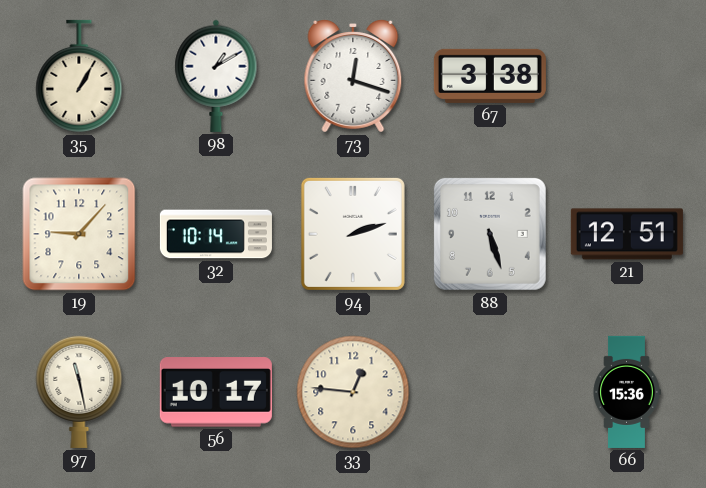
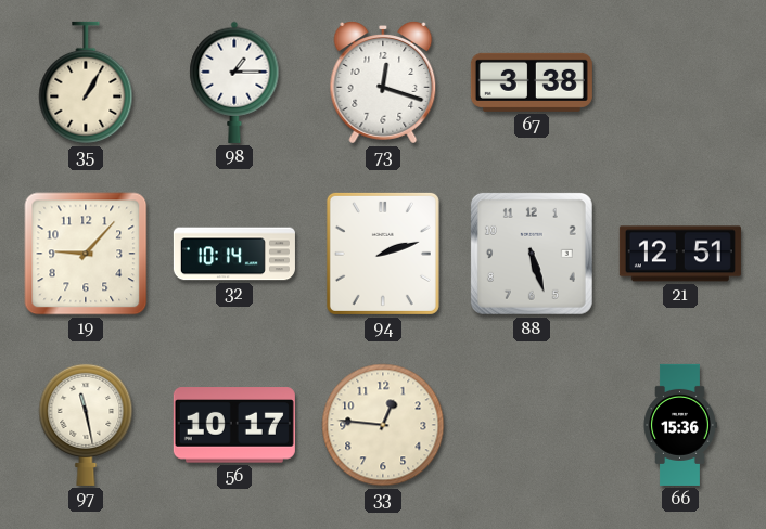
98: 1:10 -> 1:15
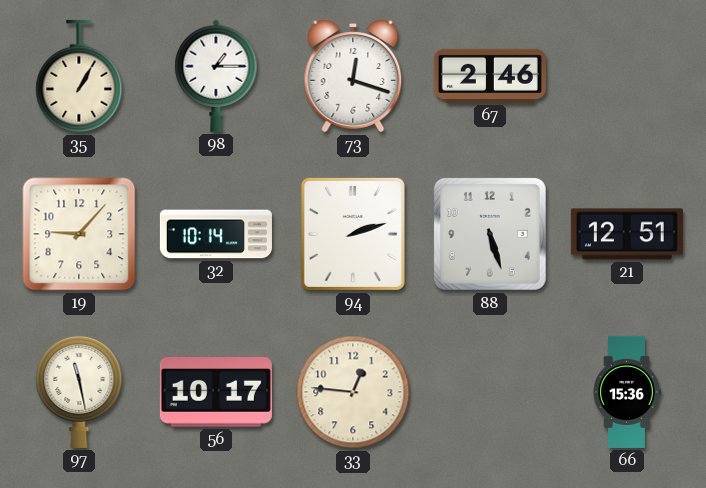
67: 3:38 -> 2:46
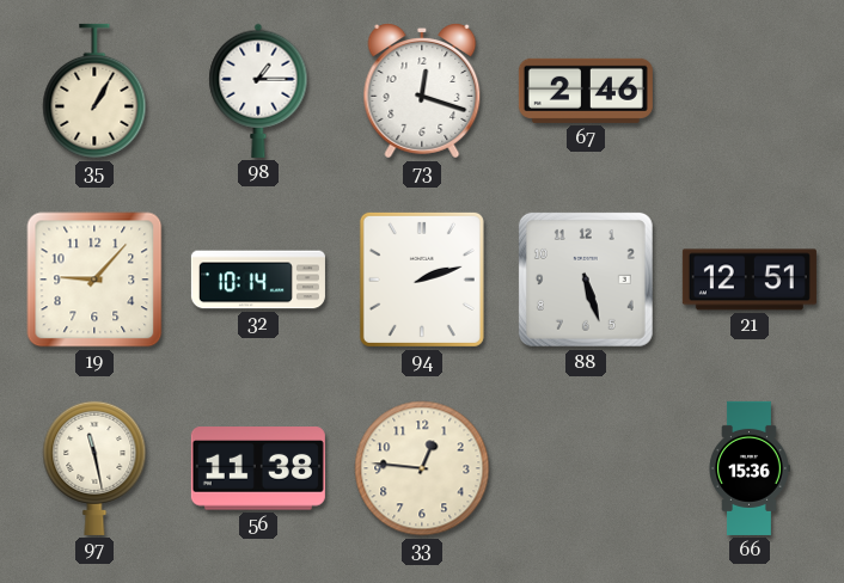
56: 10:17 -> 11:38
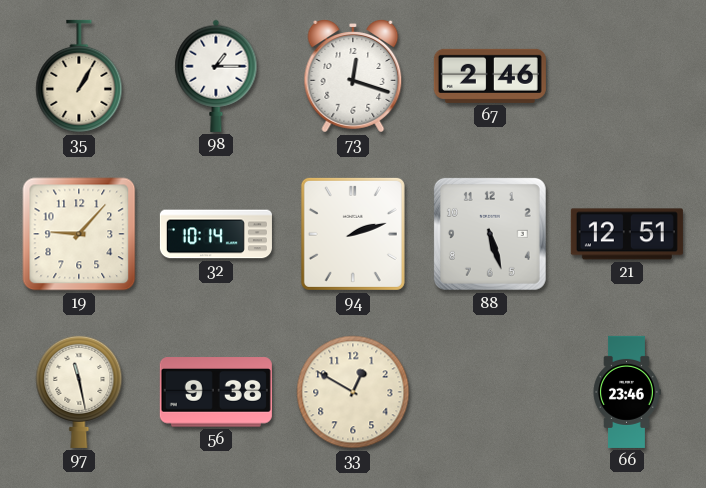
56: 11:38 -> 9:38
33: 12:46 -> 12:50
66: 15:36 -> 23:46
